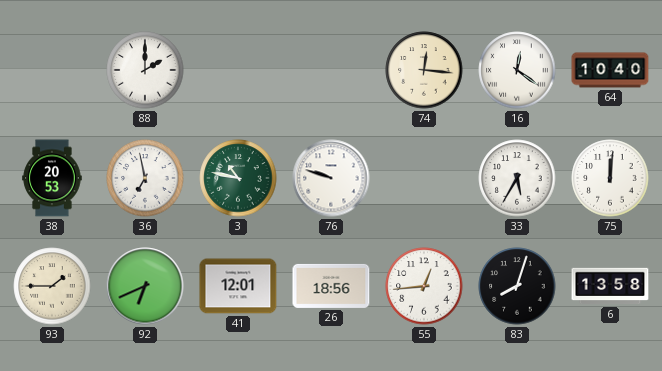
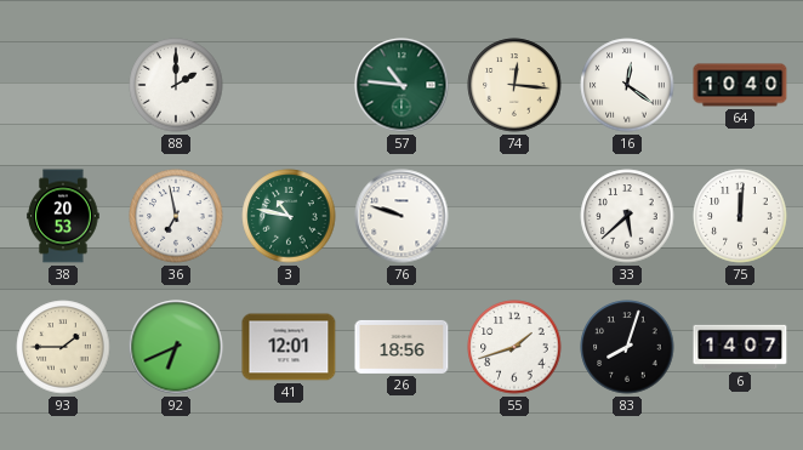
57: none -> 10:46
33: 5:35 -> 5:38
55: 12:44 -> 1:42
6: 13:58 -> 14:07
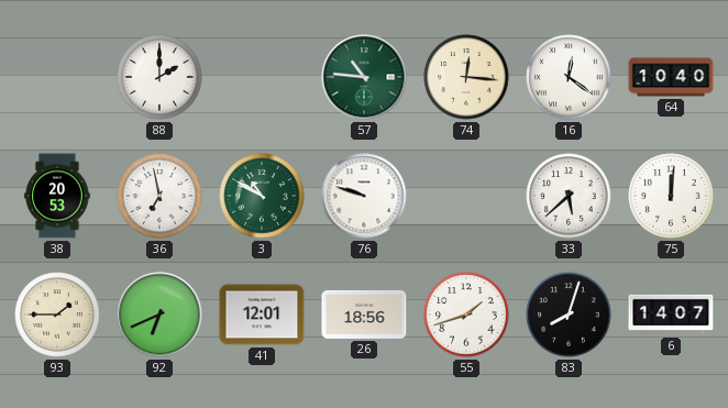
3: 10:47 -> 10:50
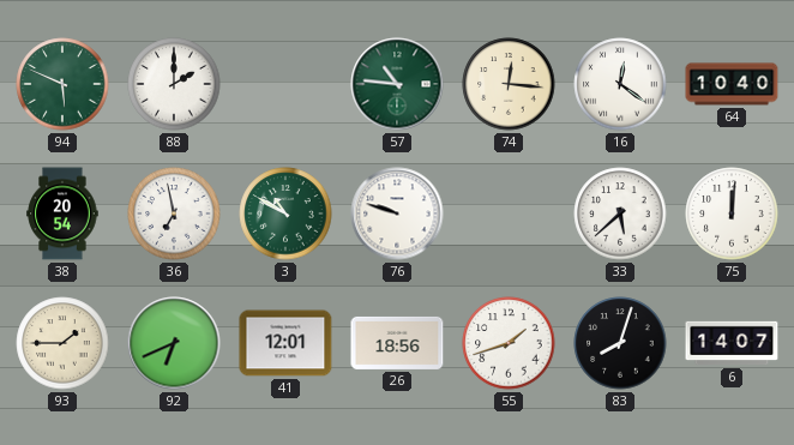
94: none -> 5:49
38: 20:53 -> 20:54
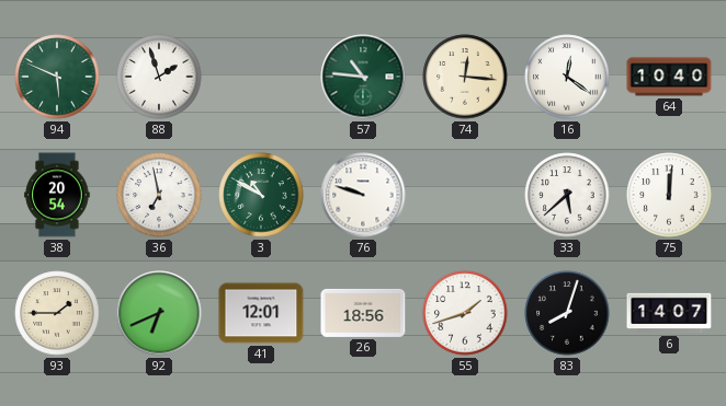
88: 2:00 -> 1:57
